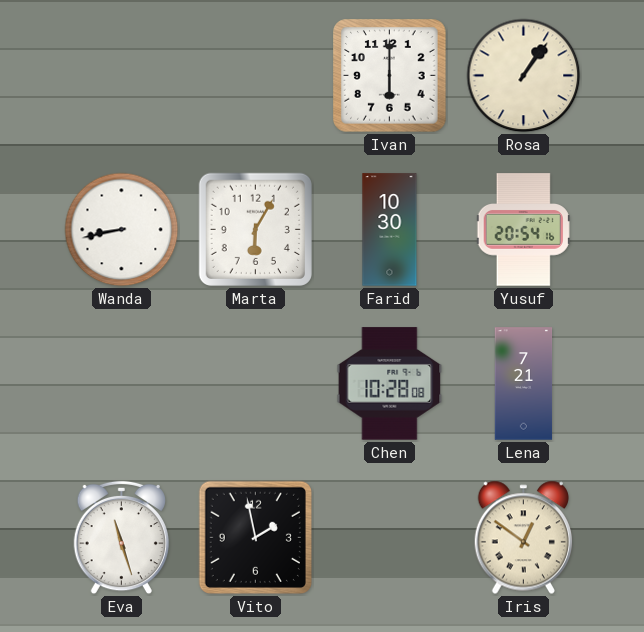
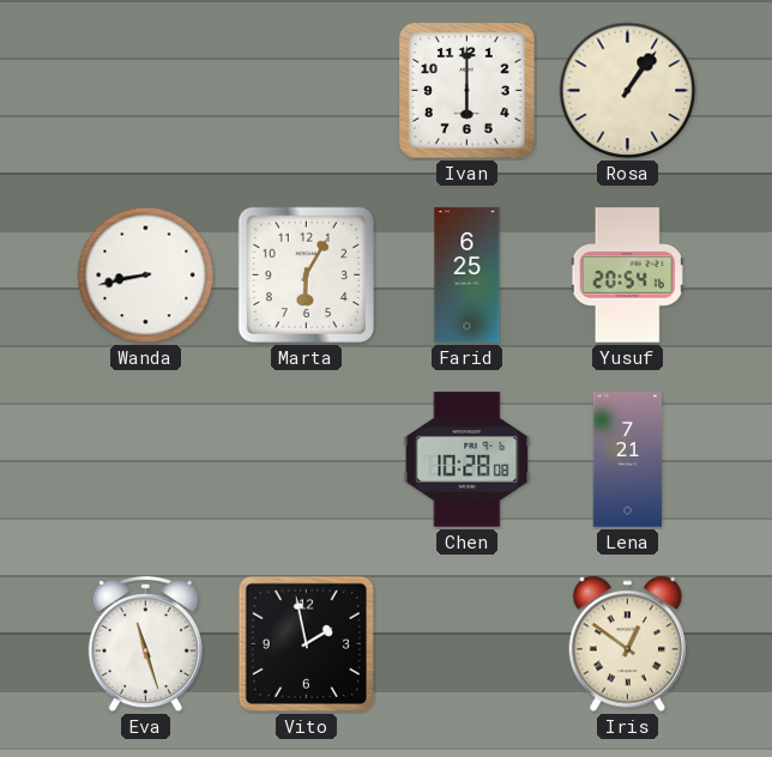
Farid: 10:30 -> 6:25
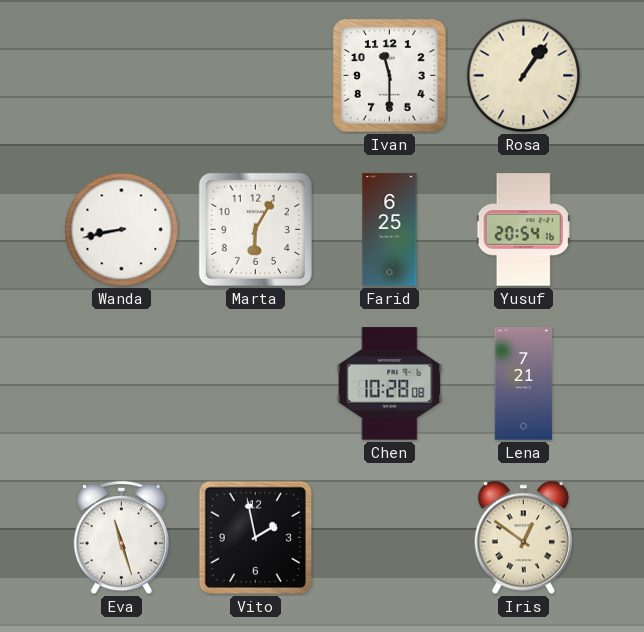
Ivan: 6:00 -> 11:30
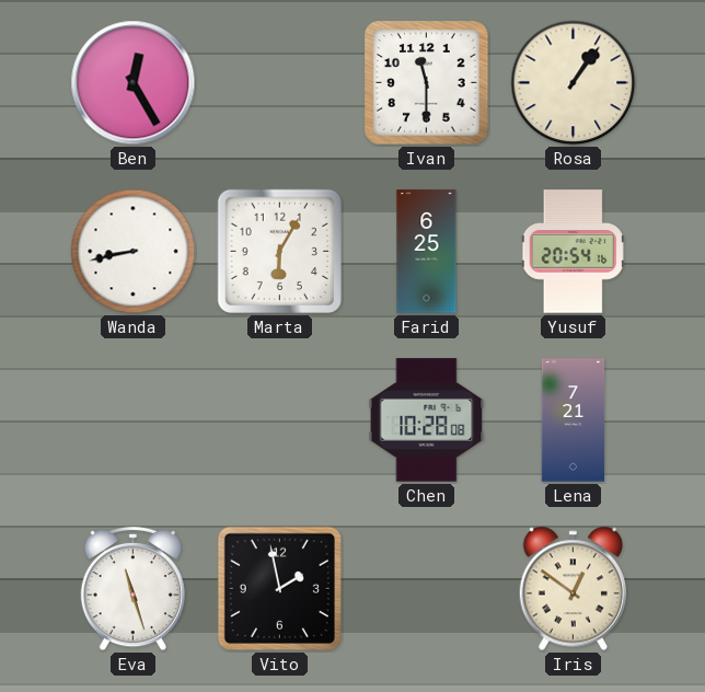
Ben: none -> 12:25
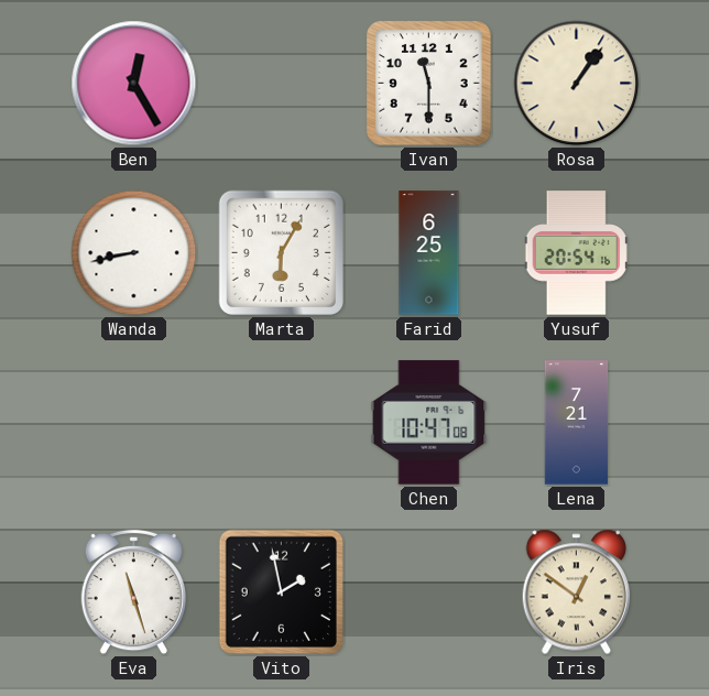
Chen: 10:28 -> 10:47
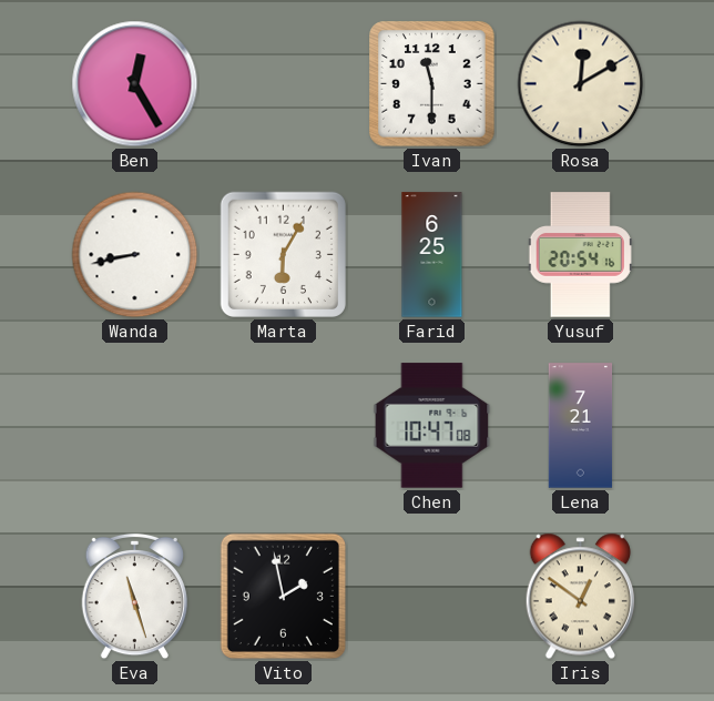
Rosa: 1:06 -> 12:10
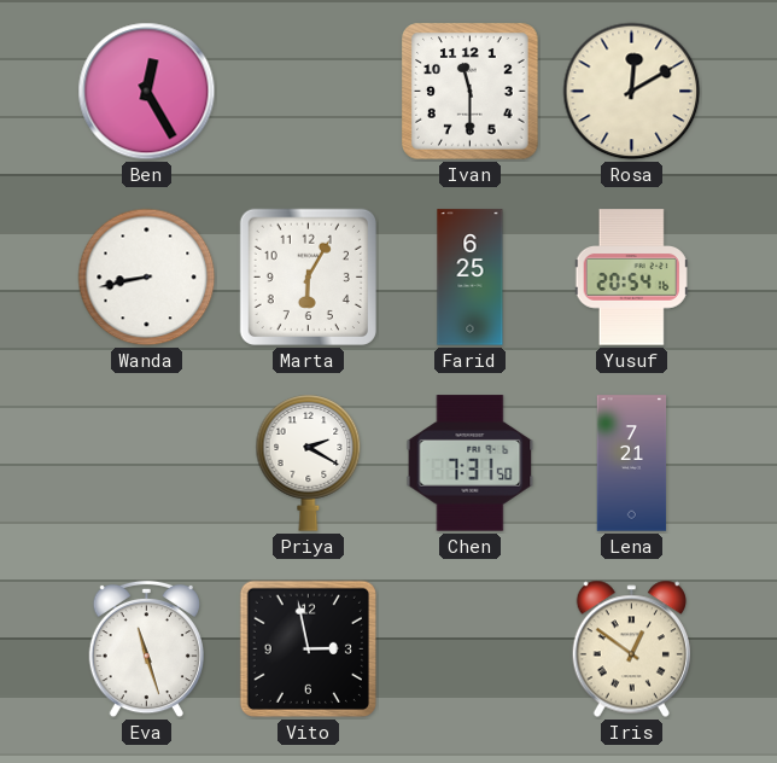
Priya: none -> 2:20
Chen: 10:47 -> 7:31
Vito: 1:58 -> 2:58
